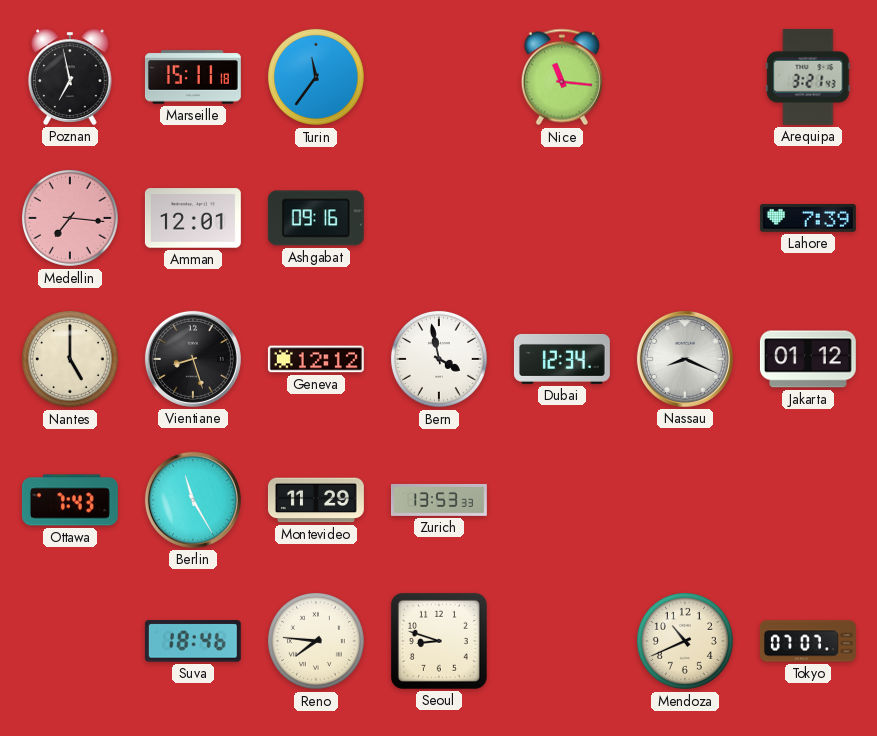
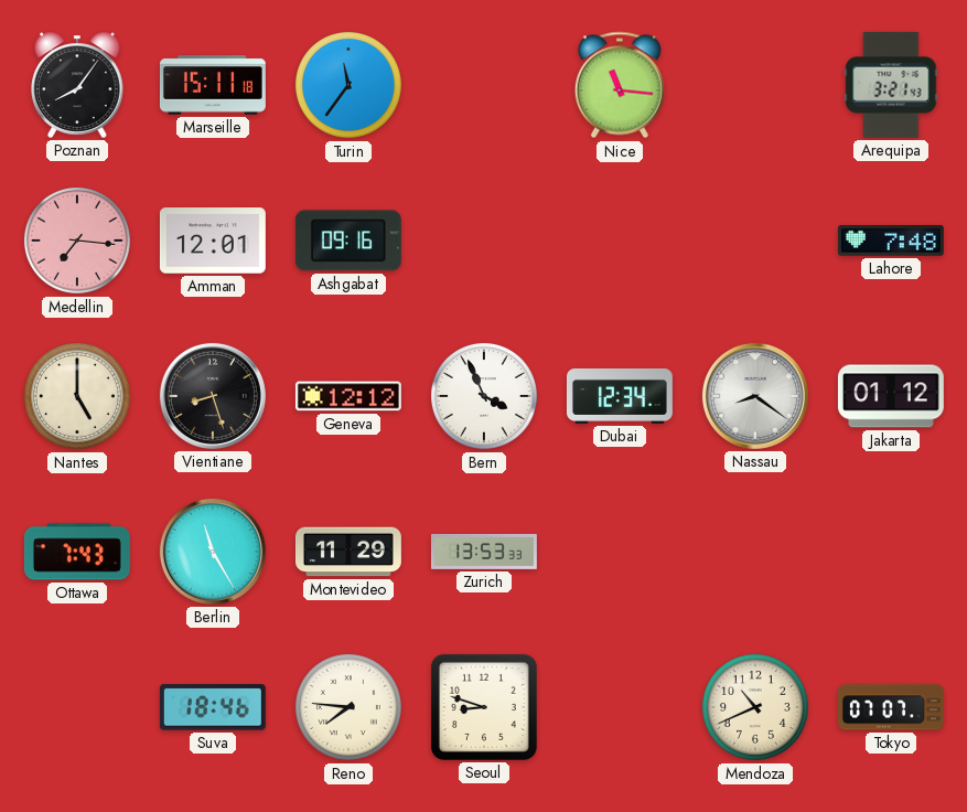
Poznan: 6:58 -> 8:06
Lahore: 7:39 -> 7:48
Bern: 3:58 -> 3:56
Nassau: 8:19 -> 8:21
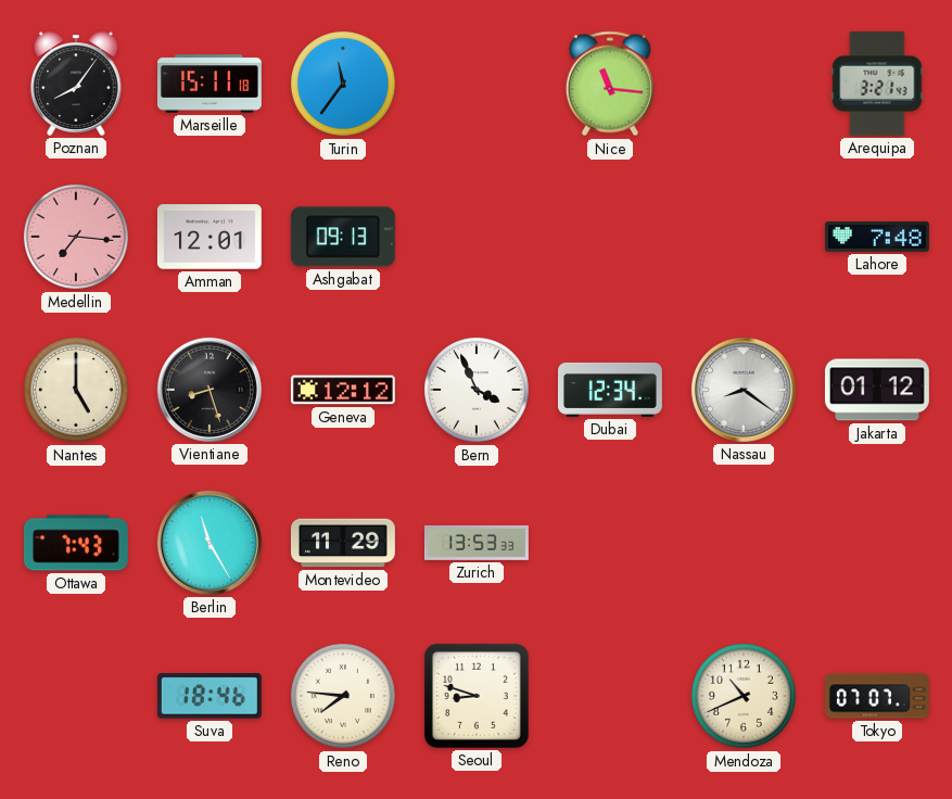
Ashgabat: 09:16 -> 09:13
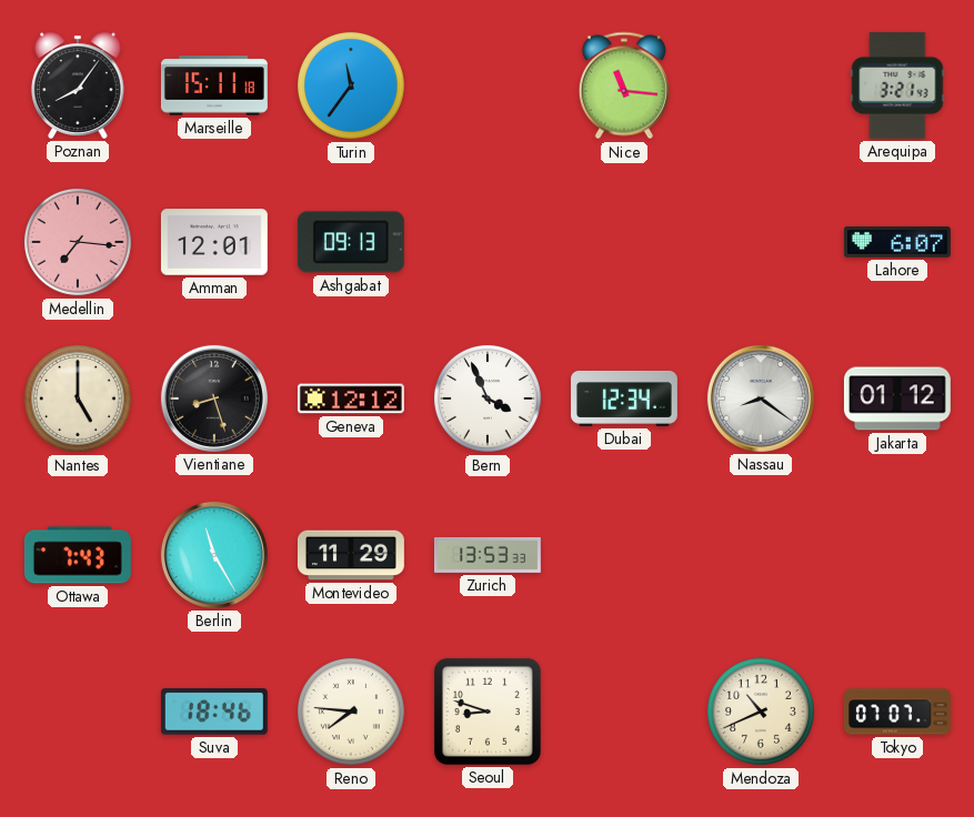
Lahore: 7:48 -> 6:07
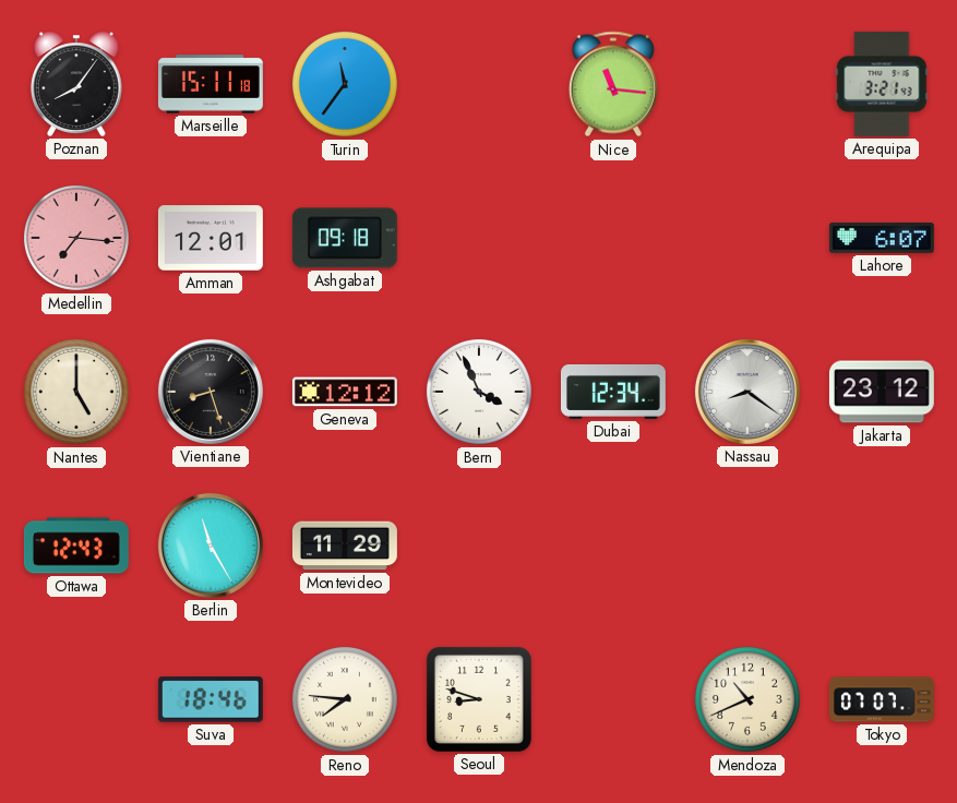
Ashgabat: 09:13 -> 09:18
Jakarta: 01:12 -> 23:12
Ottawa: 7:43 -> 12:43
Zurich: 13:53 -> none
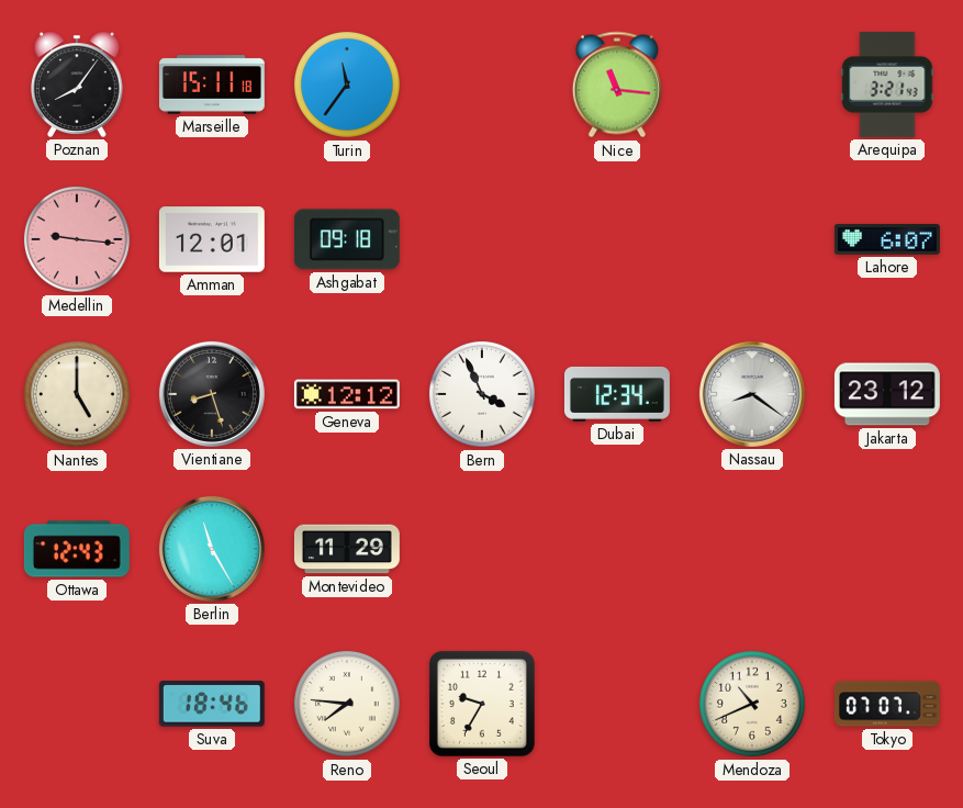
Medellin: 7:16 -> 9:16
Seoul: 8:48 -> 9:35
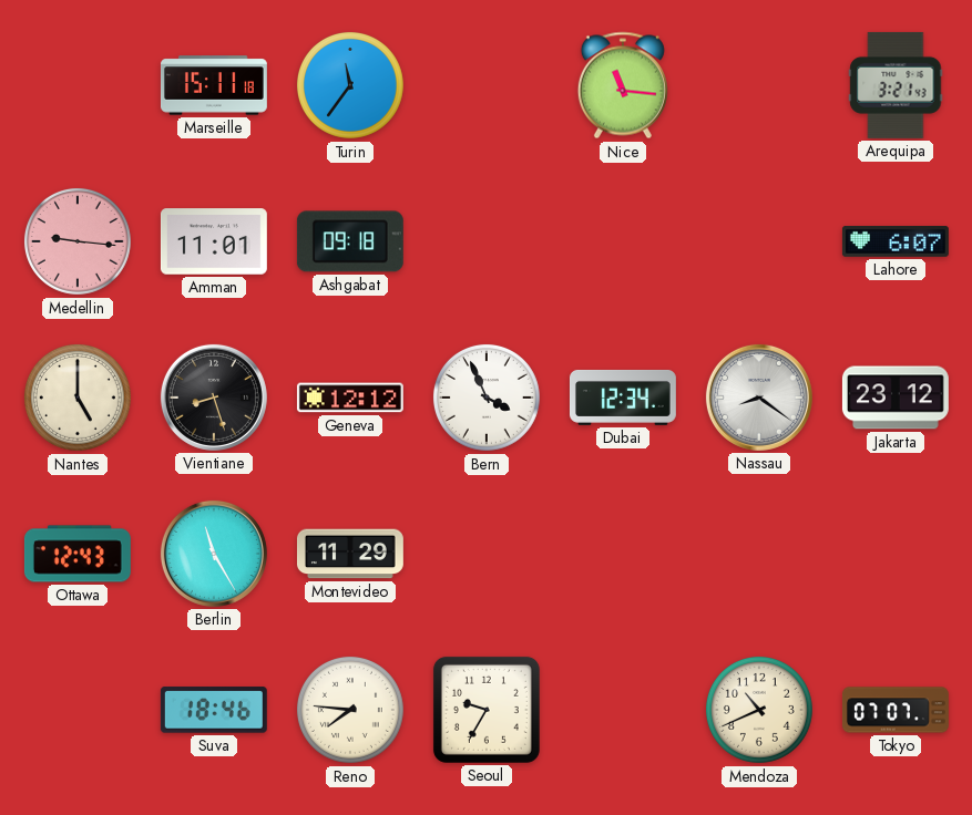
Poznan: 8:06 -> none
Amman: 12:01 -> 11:01
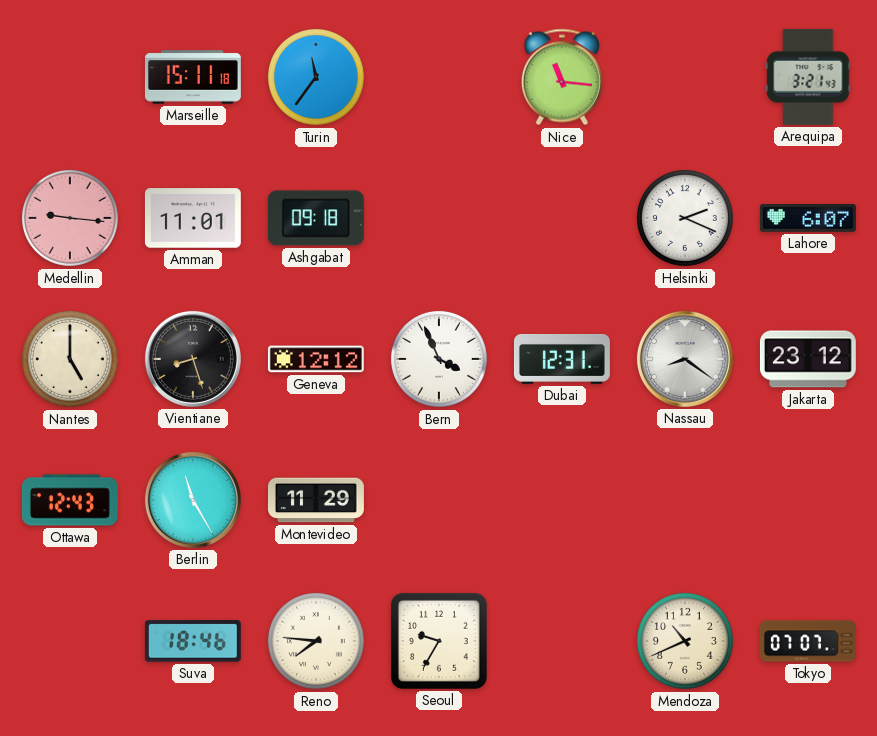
Helsinki: none -> 2:19
Dubai: 12:34 -> 12:31
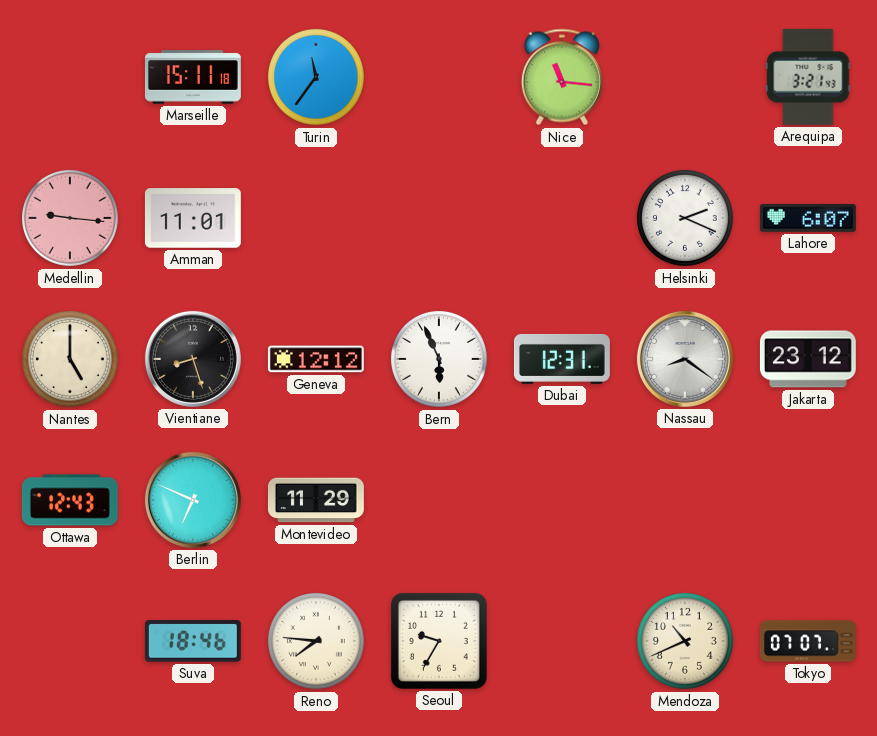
Ashgabat: 09:18 -> none
Bern: 3:56 -> 5:56
Berlin: 11:25 -> 6:49
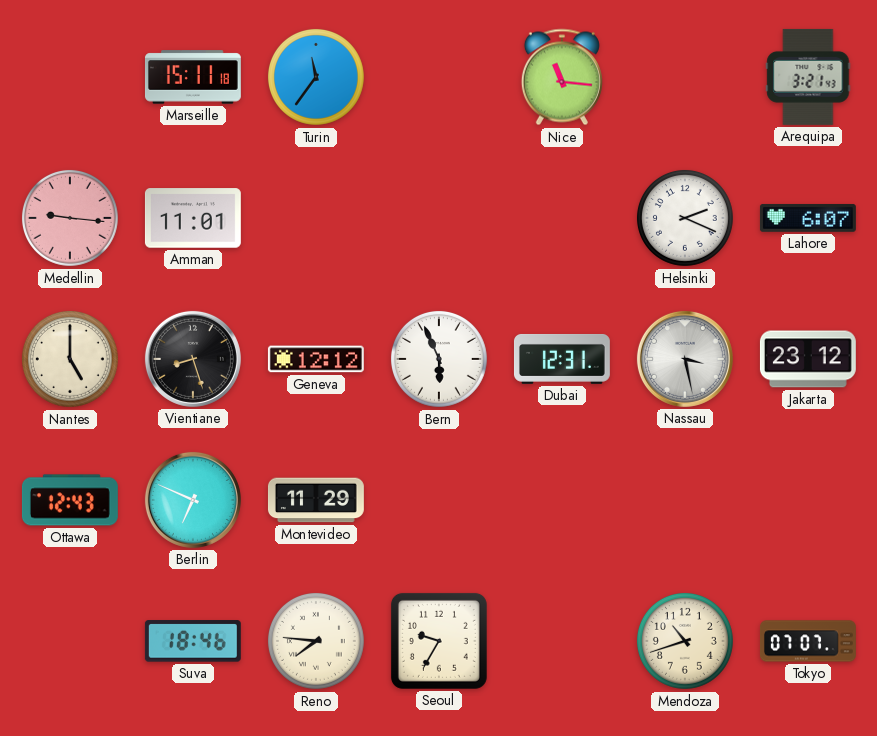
Nassau: 8:21 -> 3:28
Mendoza: 10:41 -> 10:42
